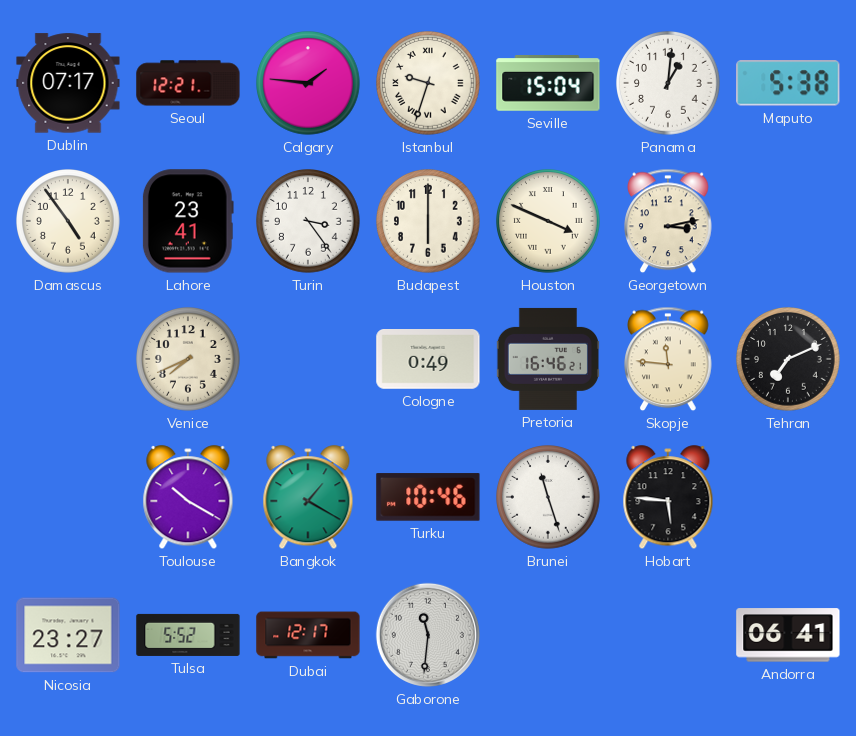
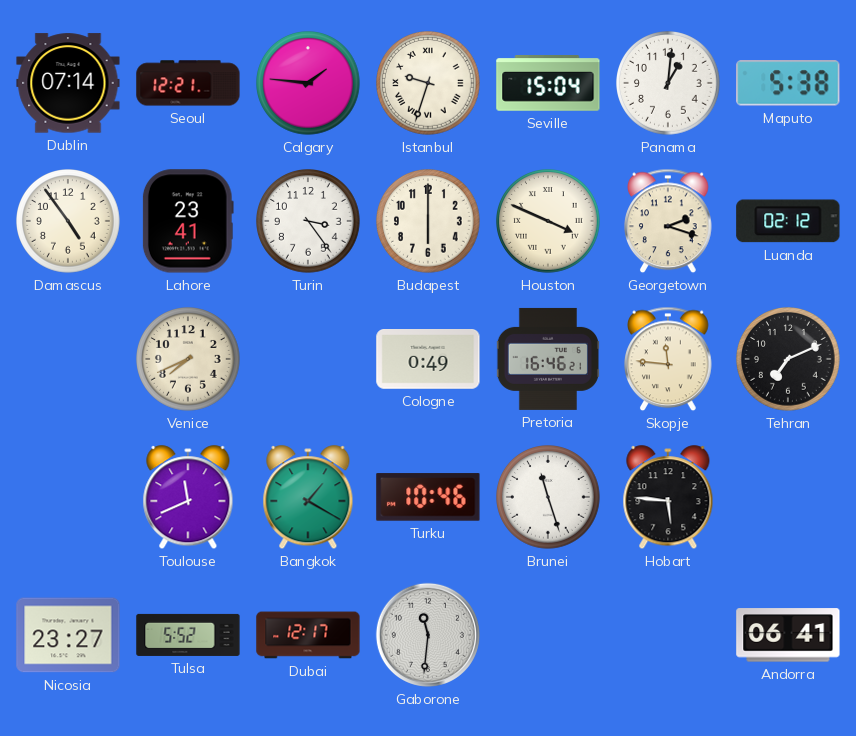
Dublin: 07:17 -> 07:14
Georgetown: 3:13 -> 2:18
Luanda: none -> 02:12
Toulouse: 10:20 -> 11:41
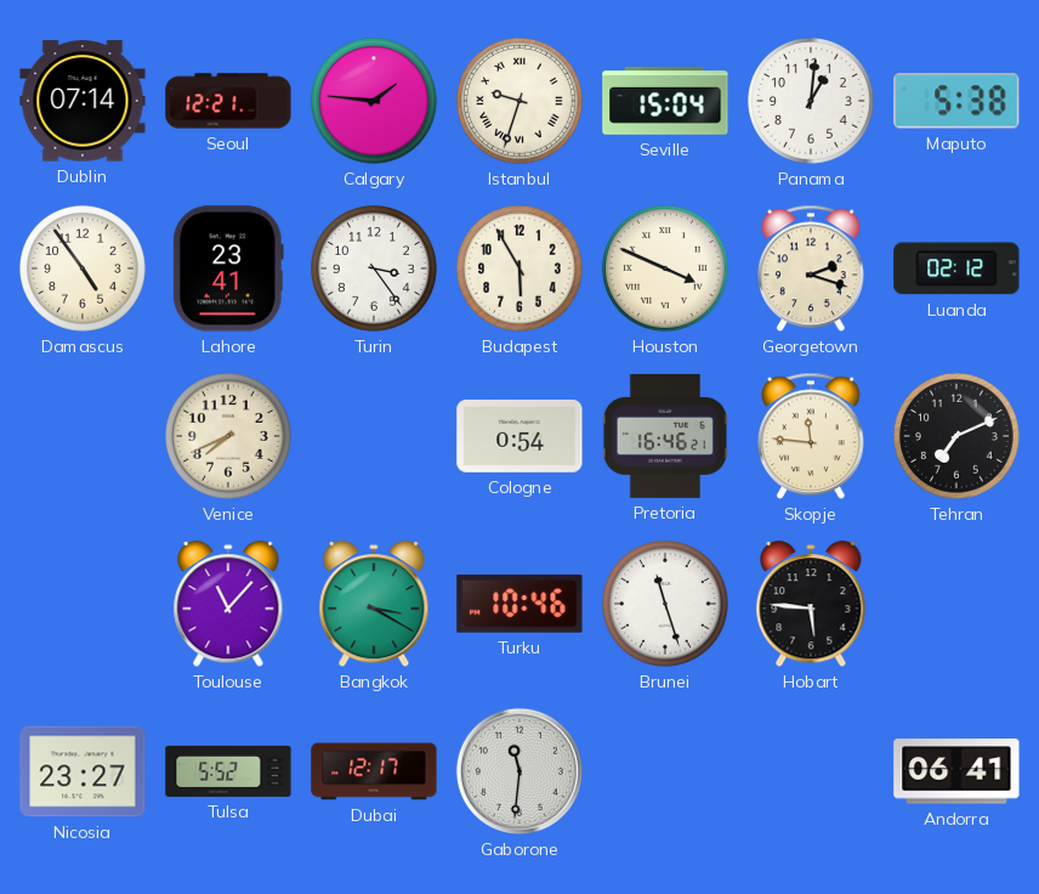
Budapest: 6:00 -> 5:55
Cologne: 0:49 -> 0:54
Toulouse: 11:41 -> 11:07
Bangkok: 1:20 -> 3:20
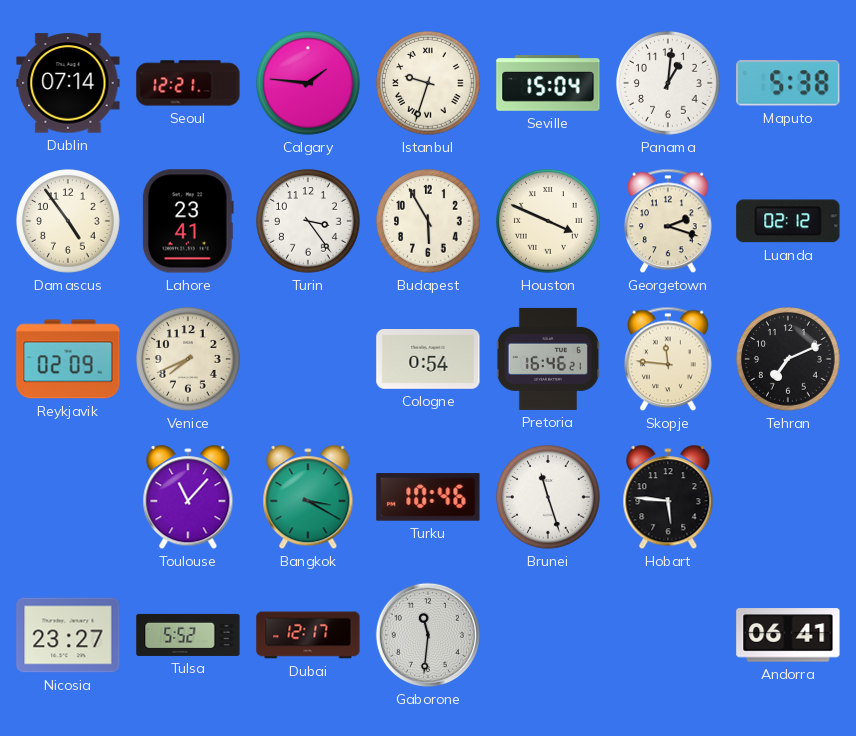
Reykjavik: none -> 02:09
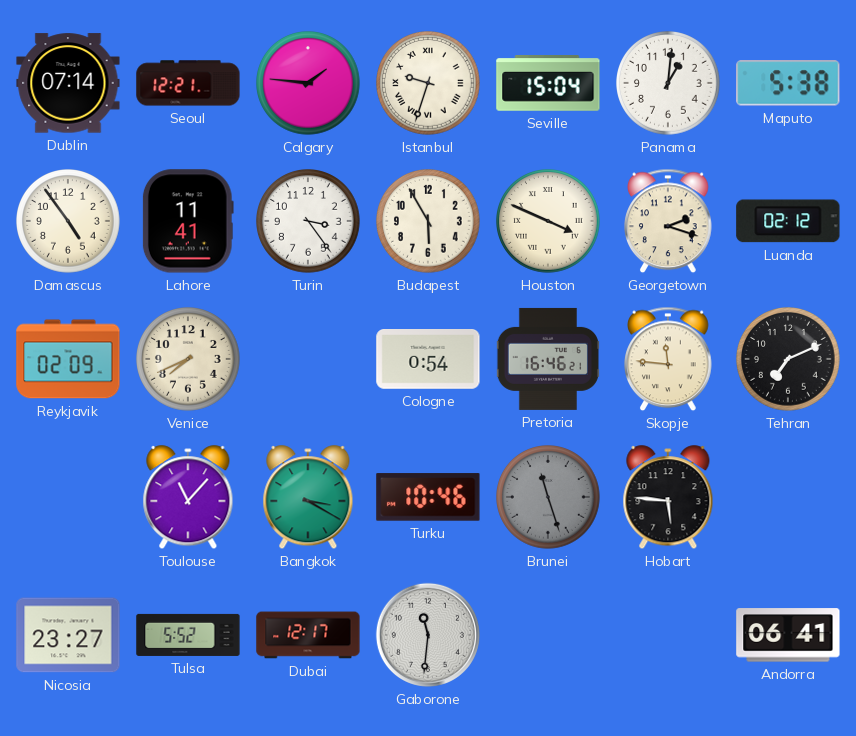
Lahore: 23:41 -> 11:41
Brunei dial: white -> grey
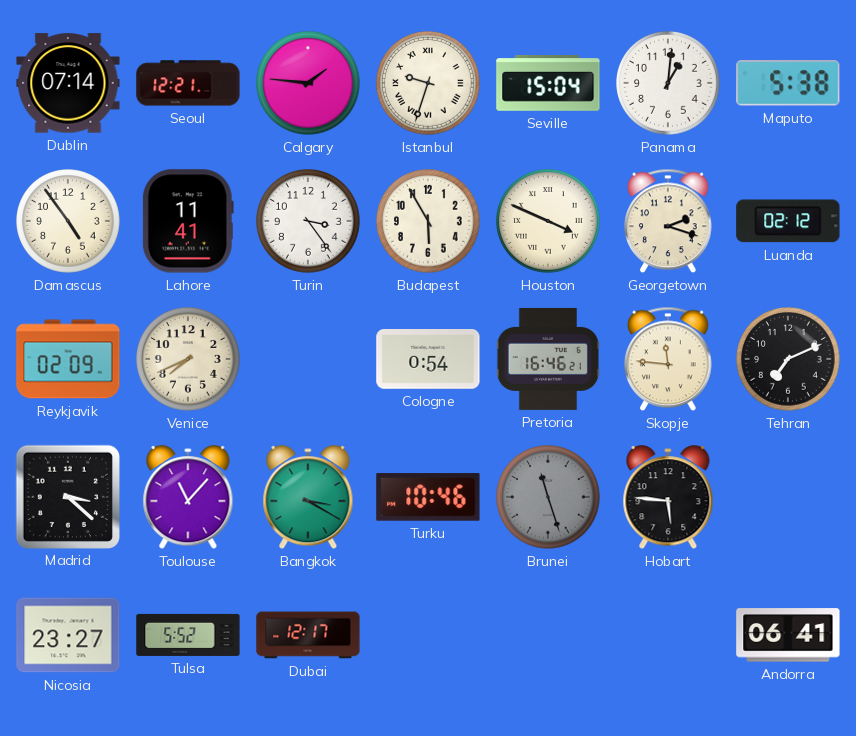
Madrid: none -> 3:22
Gaborone: 11:31 -> none
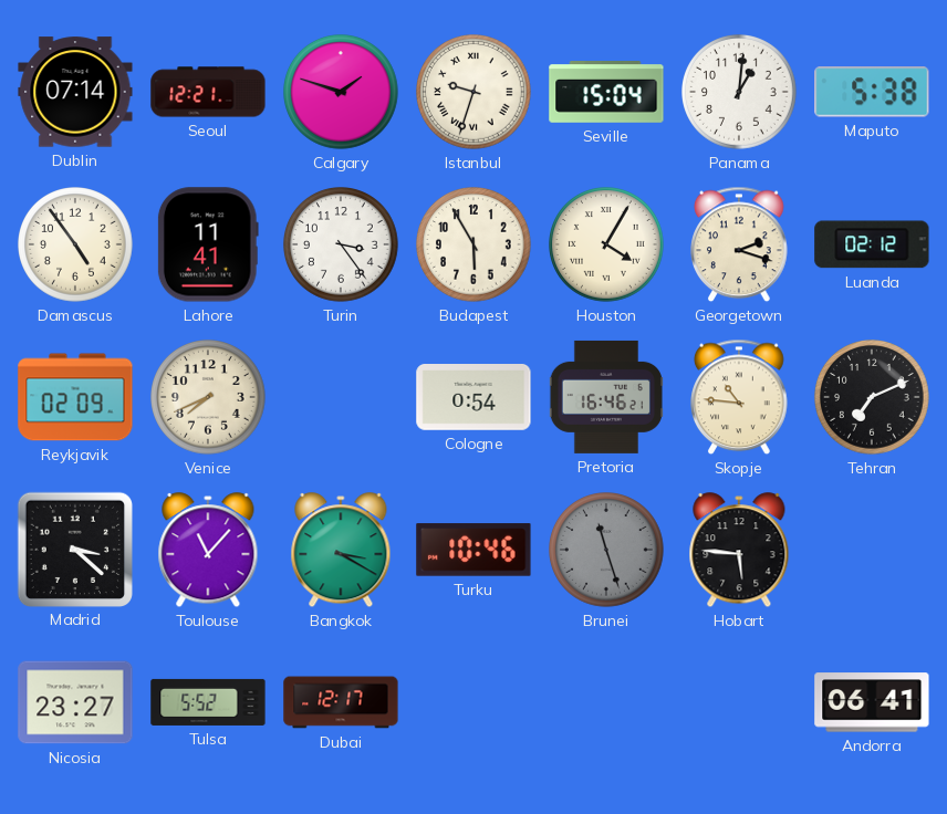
Calgary: 1:46 -> 1:48
Houston: 3:49 -> 4:05
Skopje: 11:46 -> 10:46
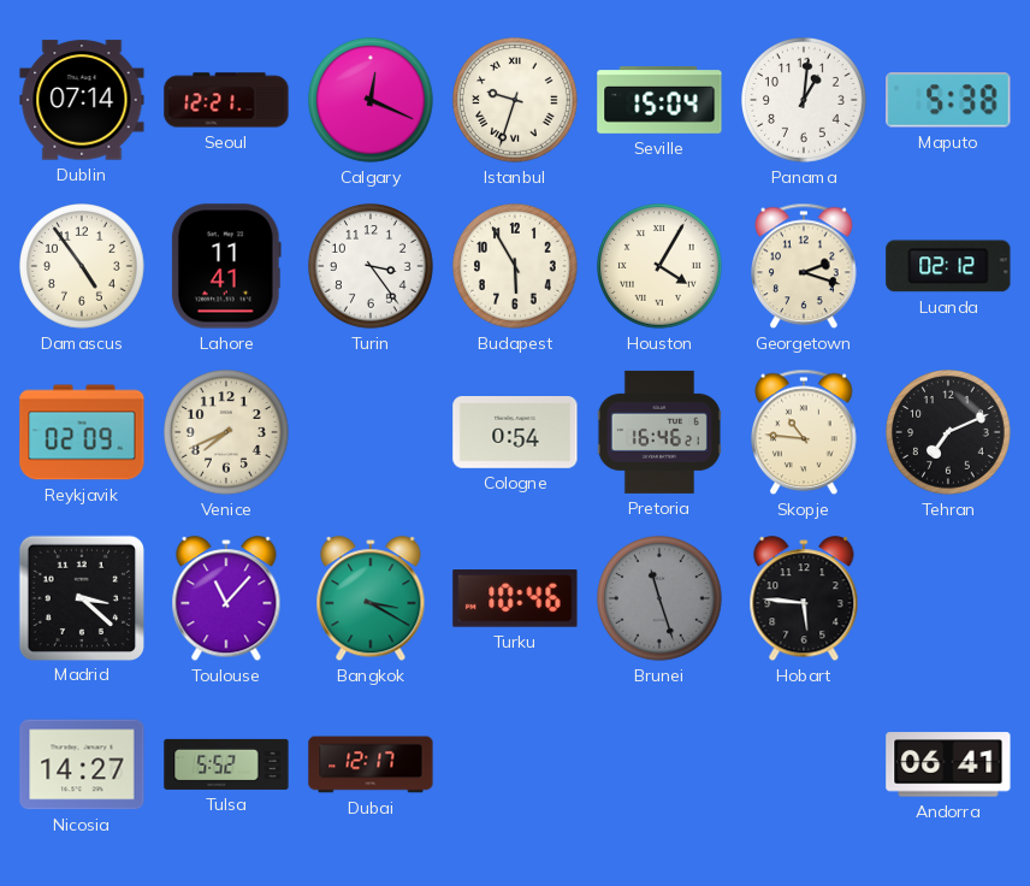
Calgary: 1:48 -> 12:19
Nicosia: 23:27 -> 14:27
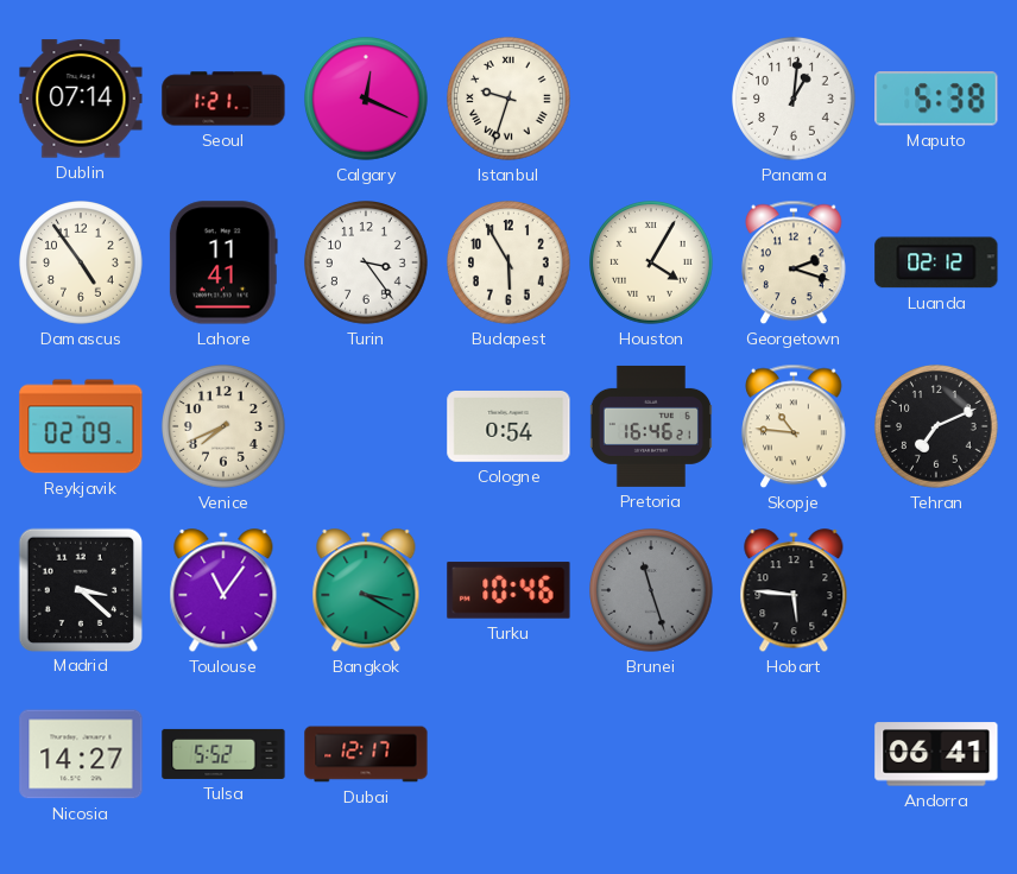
Seoul: 12:21 -> 1:21
Seville: 15:04 -> none
Toulouse: 11:07 -> 11:06
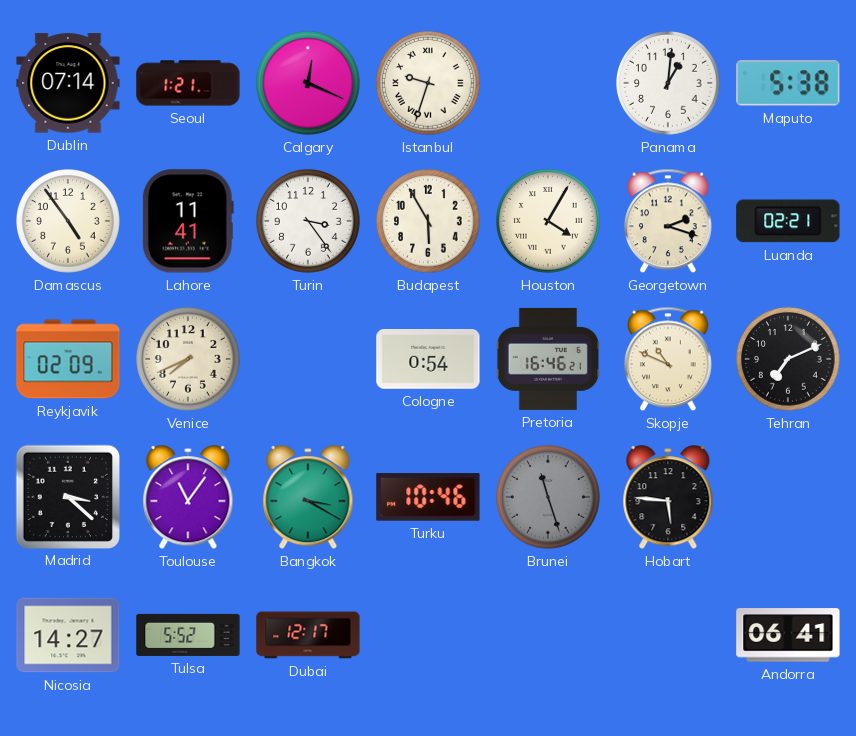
Luanda: 02:12 -> 02:21
Skopje: 10:46 -> 10:49
